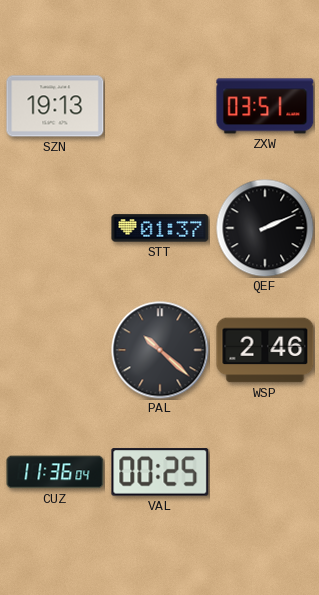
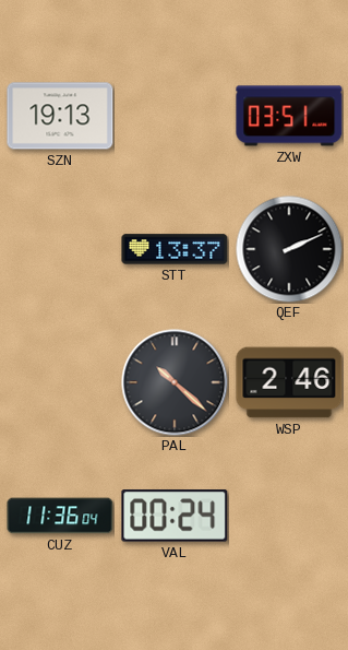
STT: 01:37 -> 13:37
VAL: 00:25 -> 00:24
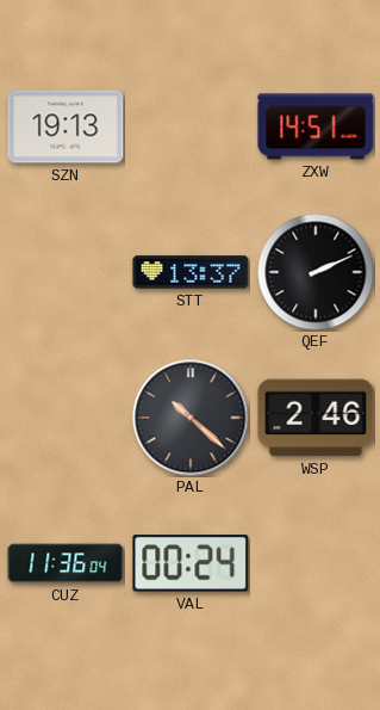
ZXW: 03:51 -> 14:51
